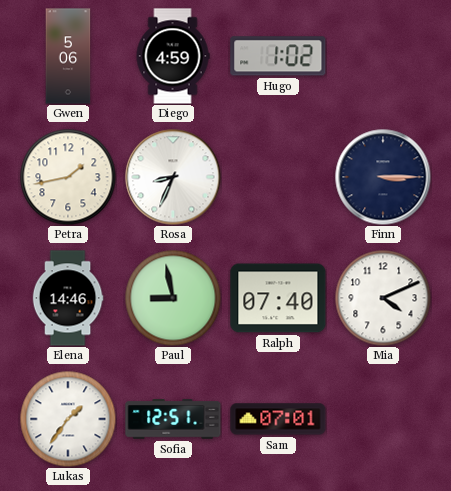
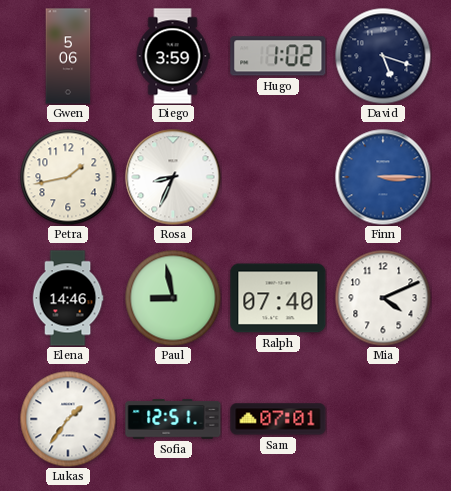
Diego: 4:59 -> 3:59
David: none -> 5:18
Finn dial: navy -> blue
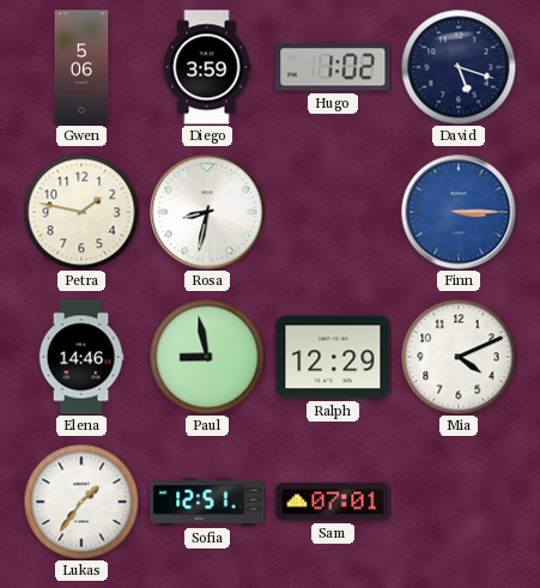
Petra: 1:43 -> 1:47
Rosa: 8:34 -> 8:32
Ralph: 07:40 -> 12:29
